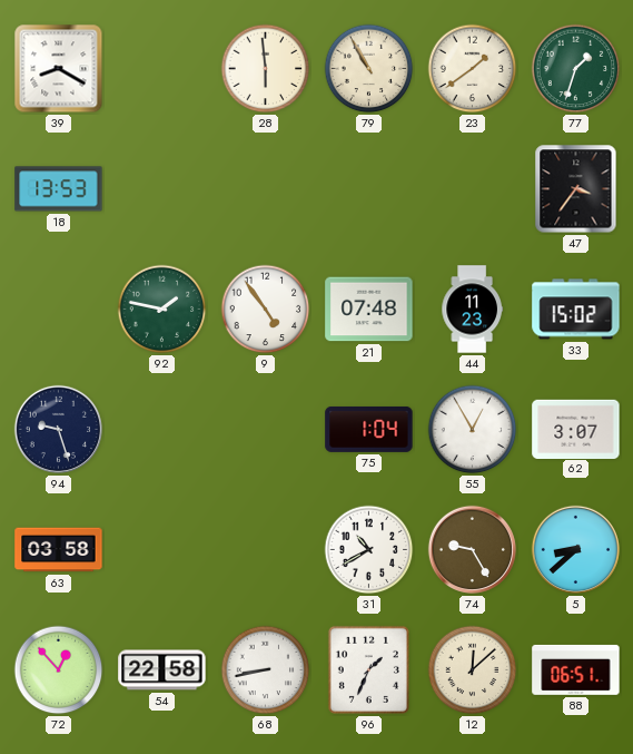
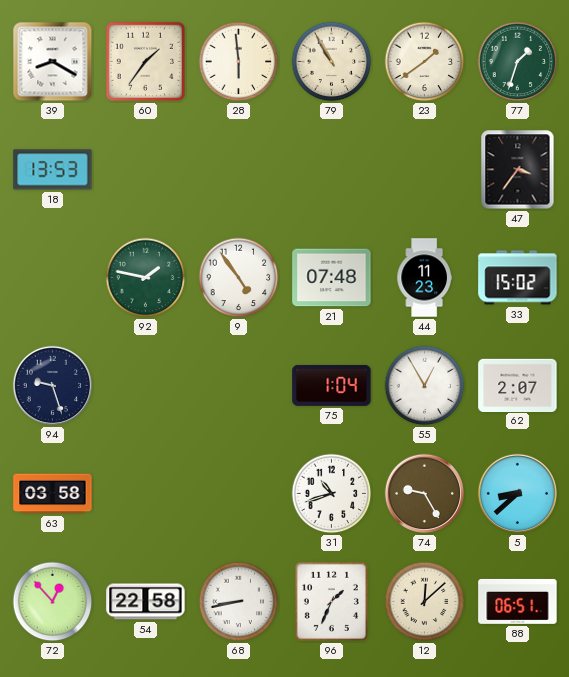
60: none -> 1:36
62: 3:07 -> 2:07
31: 10:40 -> 10:42
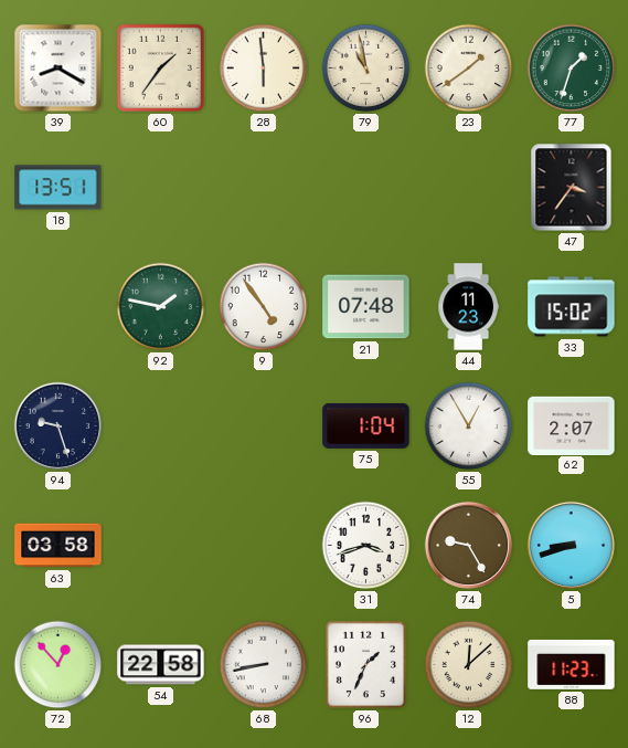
79: 10:55 -> 10:58
18: 13:53 -> 13:51
31: 10:42 -> 3:42
5: 8:38 -> 8:42
88: 06:51 -> 11:23
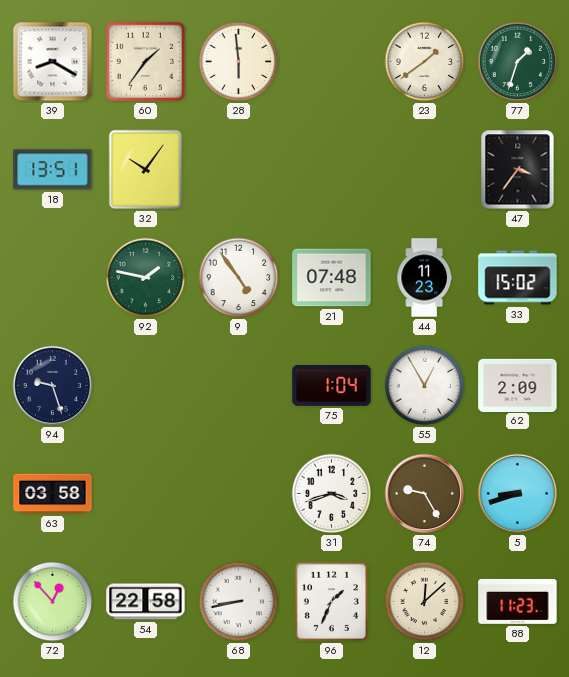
79: 10:58 -> none
32: none -> 10:06
62: 2:07 -> 2:09
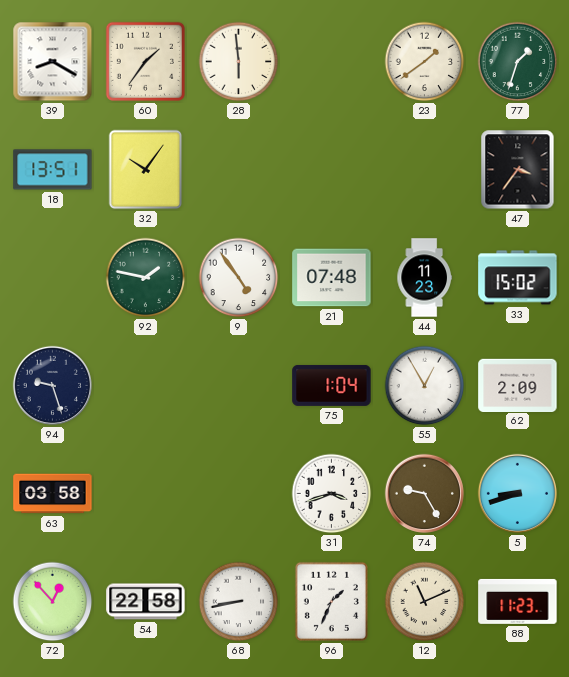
12: 12:08 -> 11:11
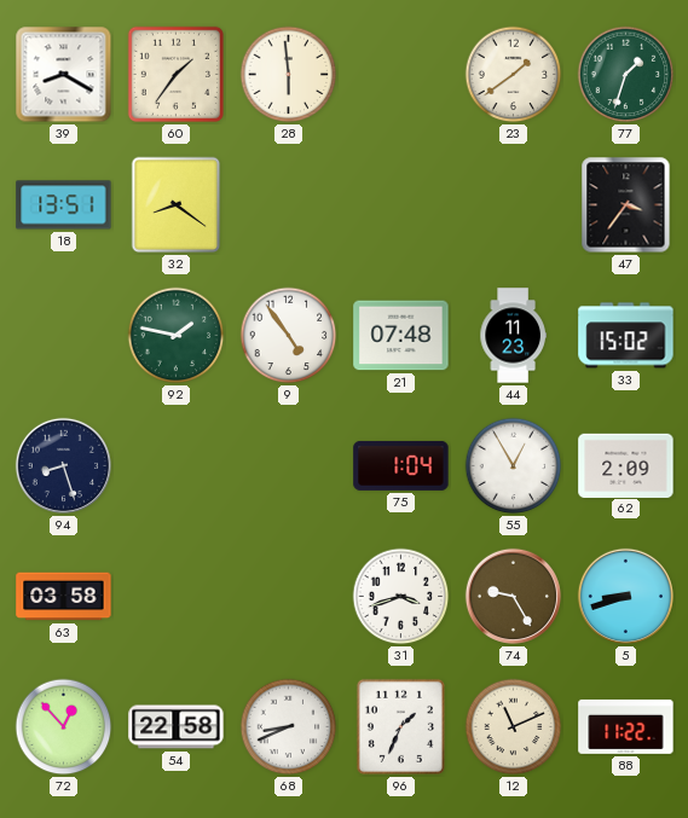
32: 10:06 -> 8:21
94: 9:27 -> 8:27
68: 8:43 -> 8:41
88: 11:23 -> 11:22
